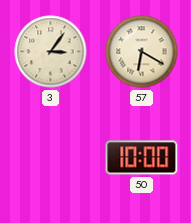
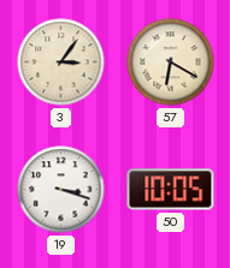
19: none -> 3:18
50: 10:00 -> 10:05
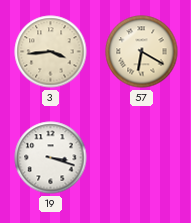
3: 3:06 -> 3:44
50: 10:05 -> none
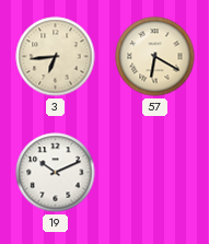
3: 3:44 -> 6:44
19: 3:18 -> 10:11
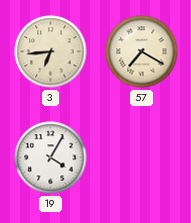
57: 6:20 -> 7:20
19: 10:11 -> 4:05
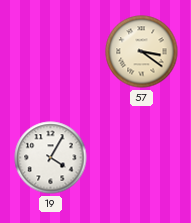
3: 6:44 -> none
57: 7:20 -> 3:21
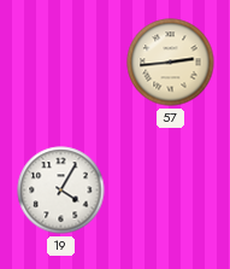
57: 3:21 -> 2:44
